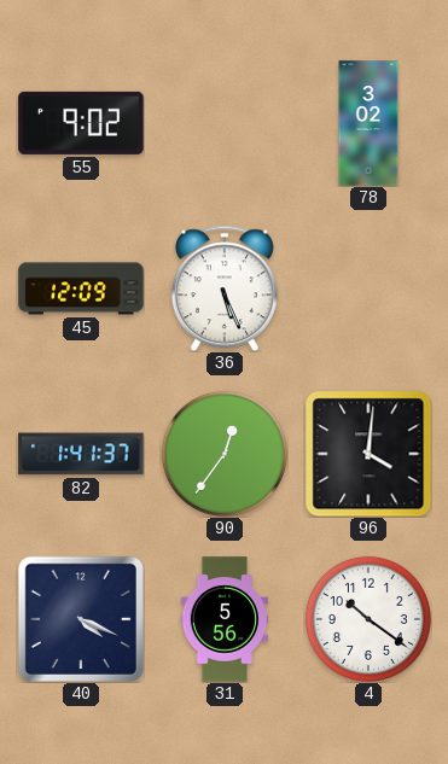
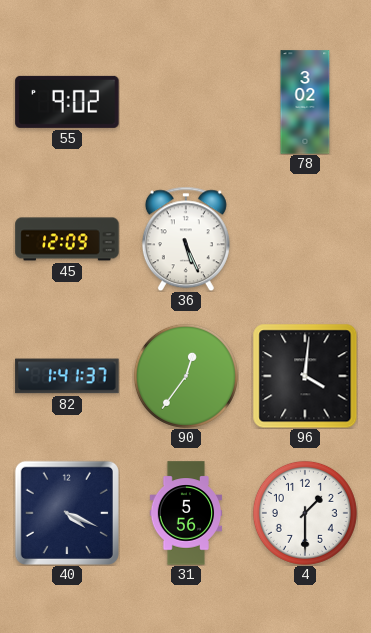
4: 10:21 -> 1:30
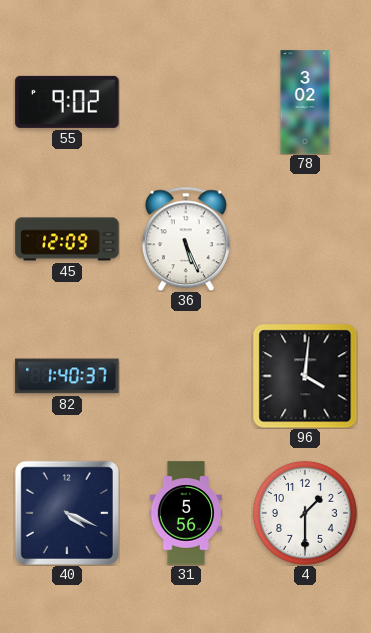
82: 1:41 -> 1:40
90: 12:36 -> none
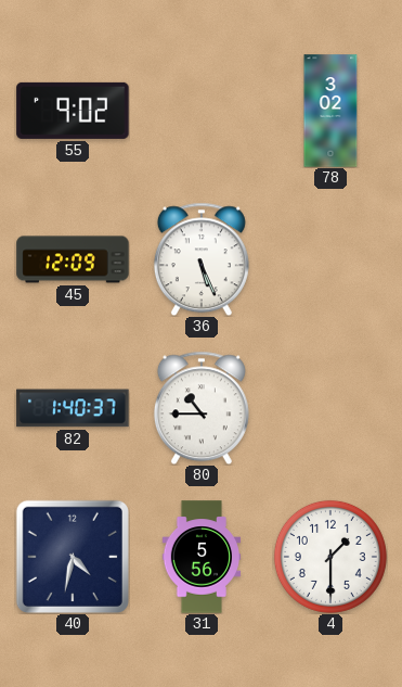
80: none -> 10:45
96: 4:01 -> none
40: 4:19 -> 4:32
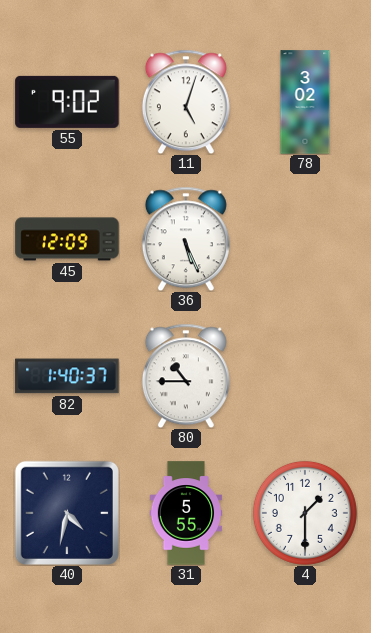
11: none -> 5:03
31: 5:56 -> 5:55
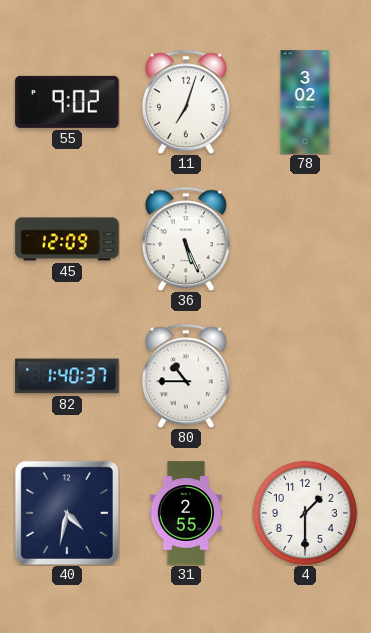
11: 5:03 -> 7:03
31: 5:55 -> 2:55
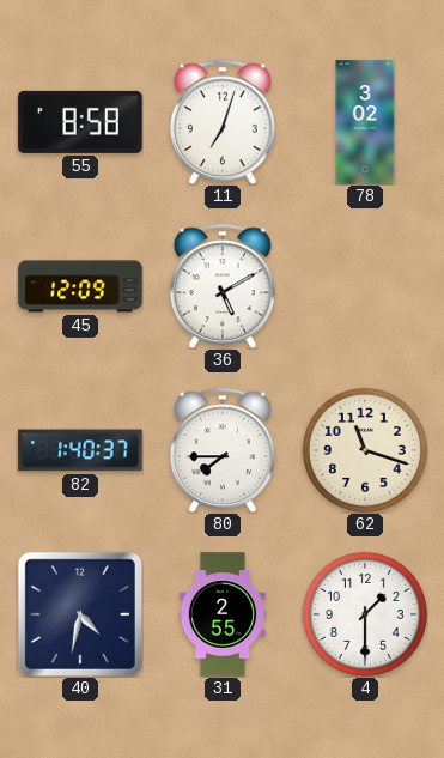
55: 9:02 -> 8:58
36: 5:26 -> 5:10
80: 10:45 -> 7:45
62: none -> 11:18
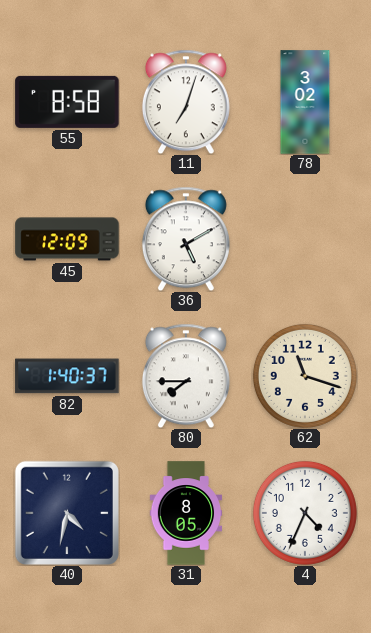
31: 2:55 -> 8:05
4: 1:30 -> 4:34
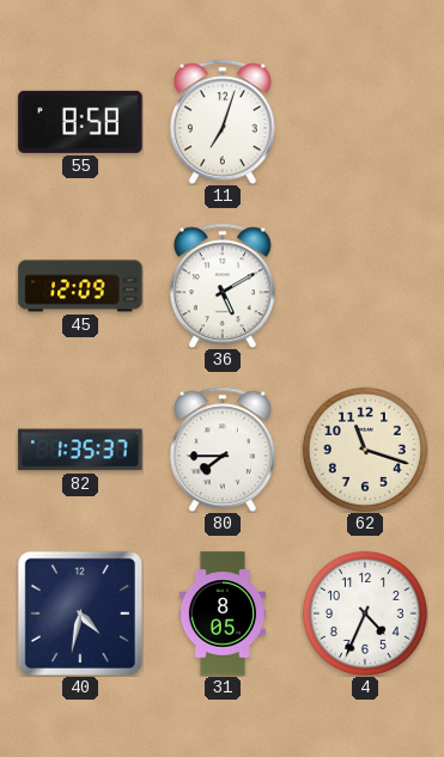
78: 3:02 -> none
82: 1:40 -> 1:35
